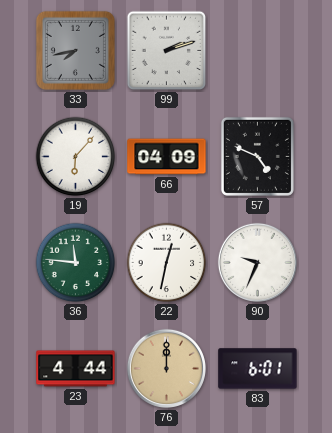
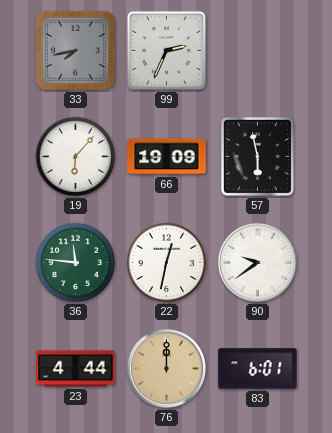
99: 2:12 -> 2:34
66: 04:09 -> 19:09
57: 4:49 -> 5:58
90: 9:34 -> 9:39
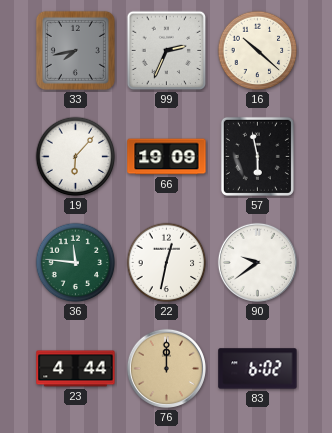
16: none -> 10:22
83: 6:01 -> 6:02
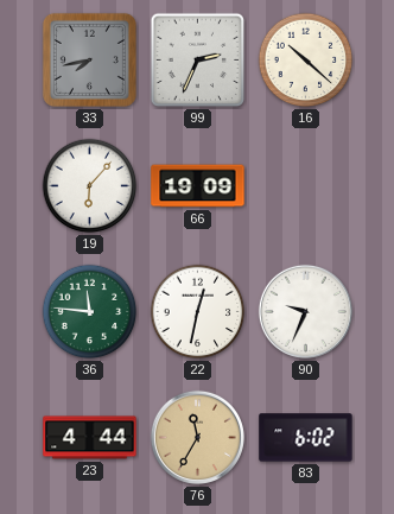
57: 5:58 -> none
90: 9:39 -> 9:34
76: 12:00 -> 11:35
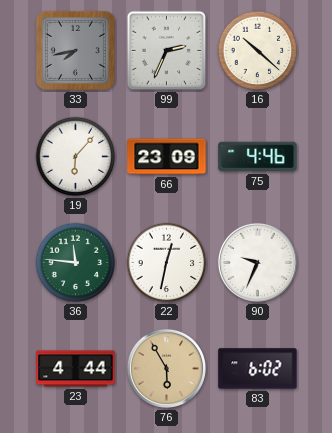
66: 19:09 -> 23:09
75: none -> 4:46
76: 11:35 -> 5:55
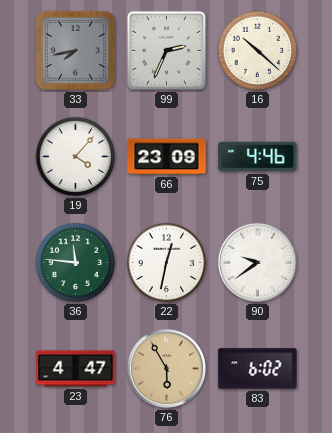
19: 6:07 -> 4:07
90: 9:34 -> 9:39
23: 4:44 -> 4:47
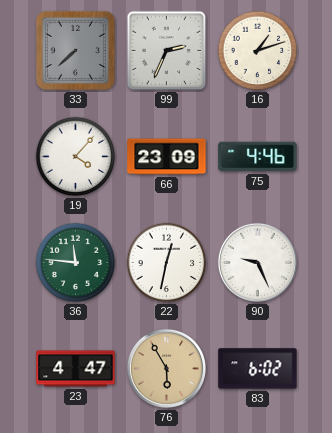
33: 7:43 -> 7:38
16: 10:22 -> 1:12
90: 9:39 -> 9:26
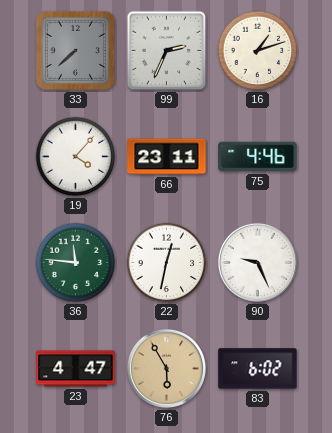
66: 23:09 -> 23:11
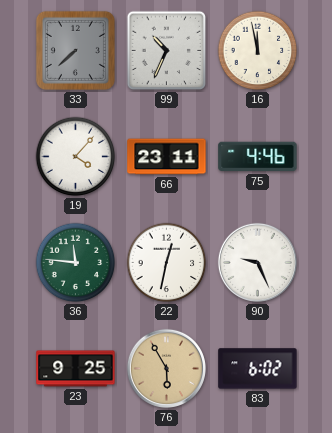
99: 2:34 -> 10:34
16: 1:12 -> 11:58
23: 4:47 -> 9:25
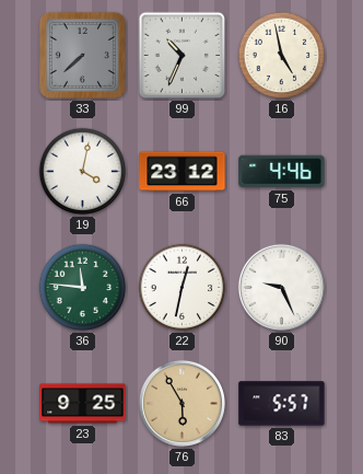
16: 11:58 -> 4:58
19: 4:07 -> 4:02
66: 23:11 -> 23:12
83: 6:02 -> 5:57
